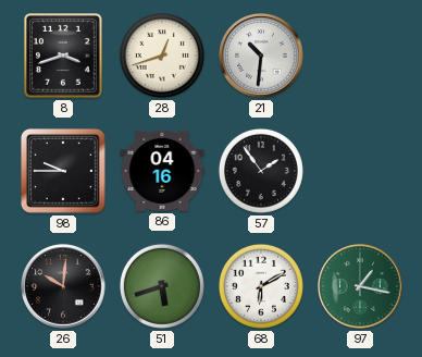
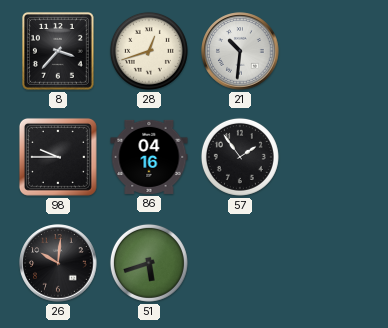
8: 3:42 -> 3:37
68: 6:10 -> none
97: 1:17 -> none
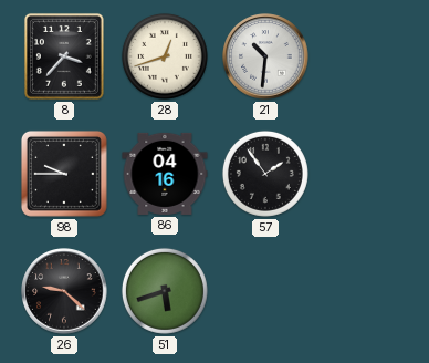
26: 10:01 -> 9:22
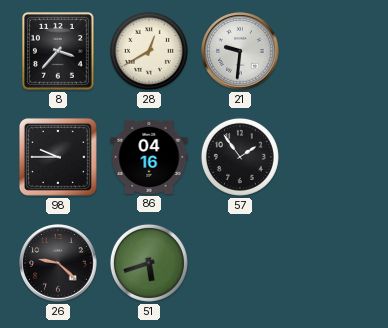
28: 12:42 -> 12:40
21: 10:31 -> 9:31
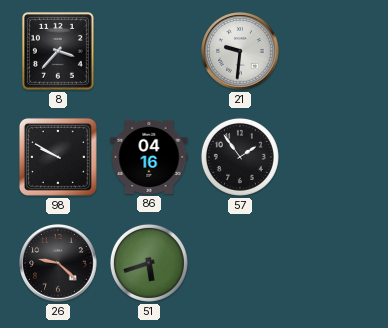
28: 12:40 -> none
98: 9:45 -> 9:50
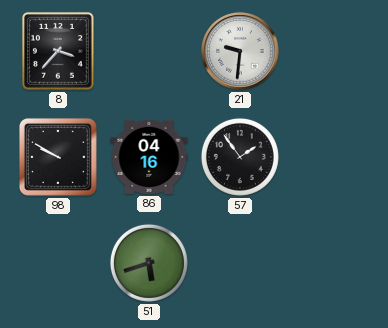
26: 9:22 -> none
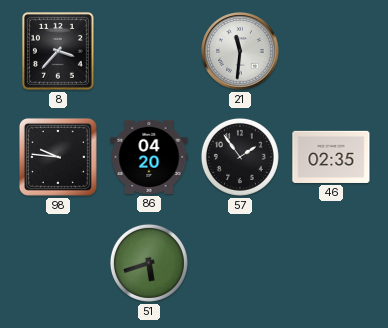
21: 9:31 -> 11:31
98: 9:50 -> 9:46
86: 04:16 -> 04:20
46: none -> 02:35
